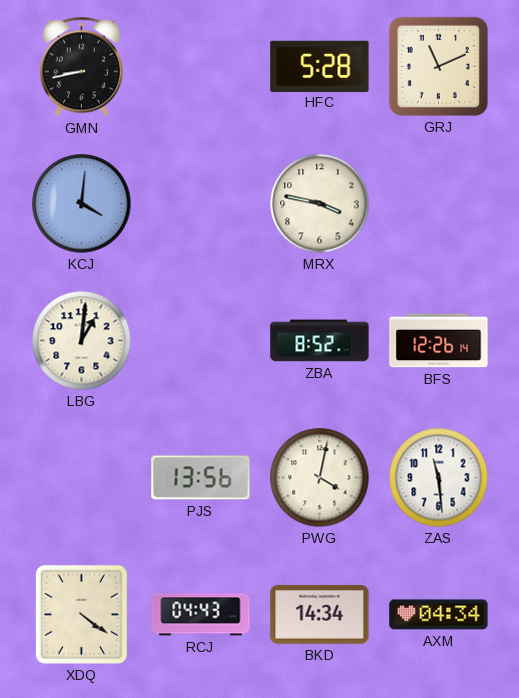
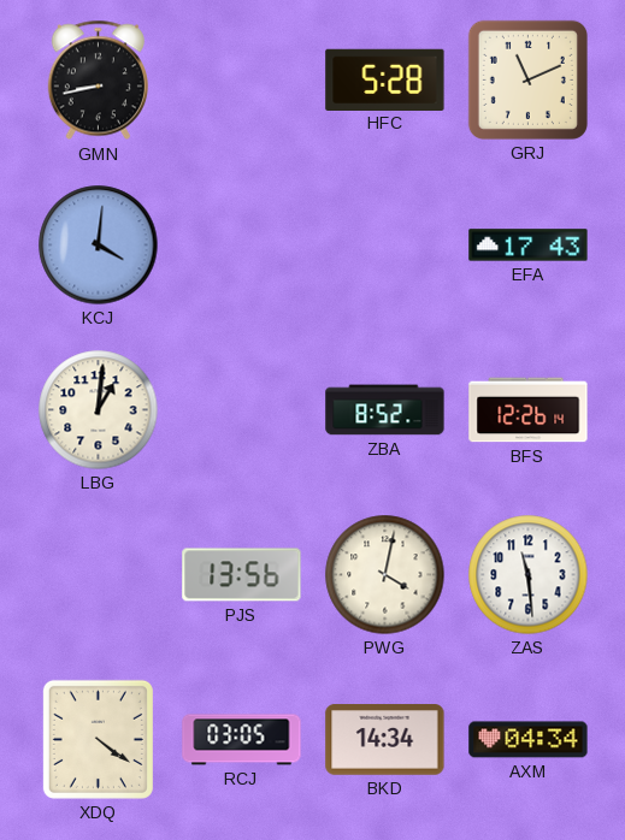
MRX: 3:47 -> none
EFA: none -> 17:43
RCJ: 04:43 -> 03:05
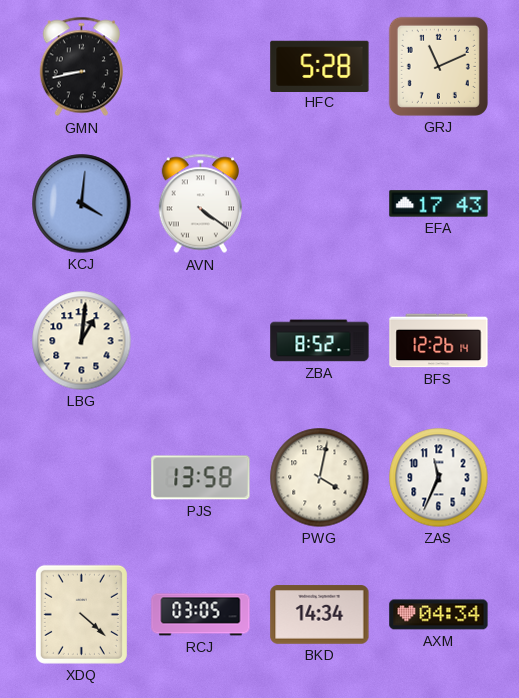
AVN: none -> 4:21
PJS: 13:56 -> 13:58
ZAS: 11:29 -> 11:34
XDQ: 4:21 -> 4:22
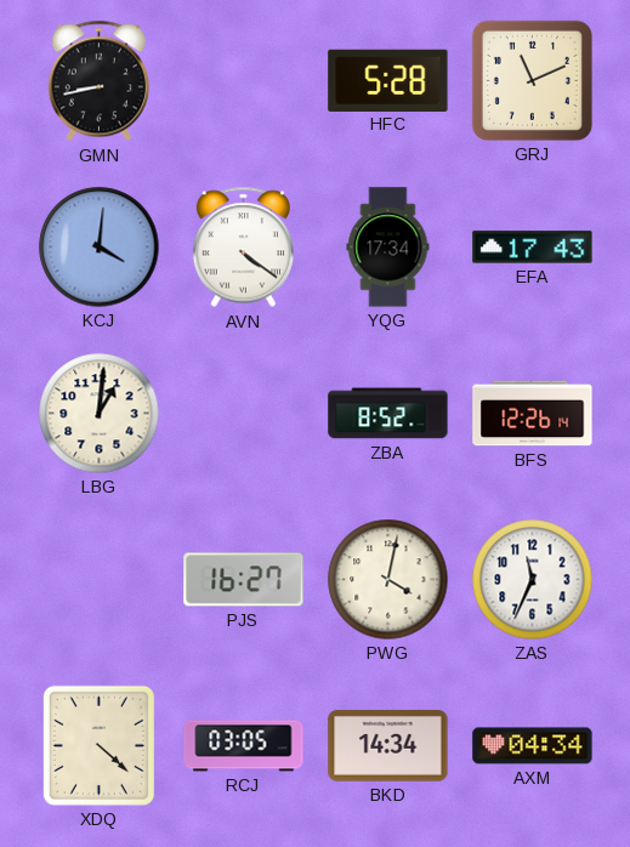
YQG: none -> 17:34
PJS: 13:58 -> 16:27
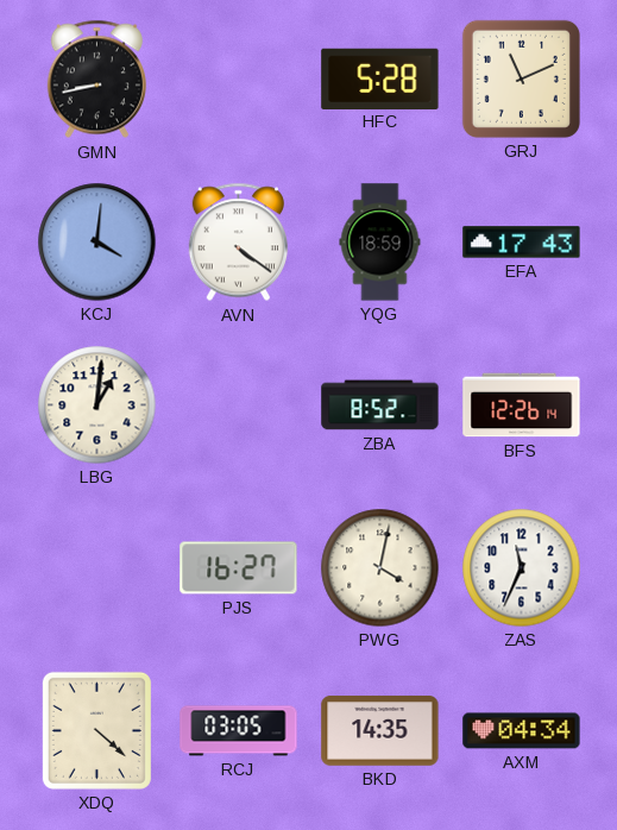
YQG: 17:34 -> 18:59
BKD: 14:34 -> 14:35
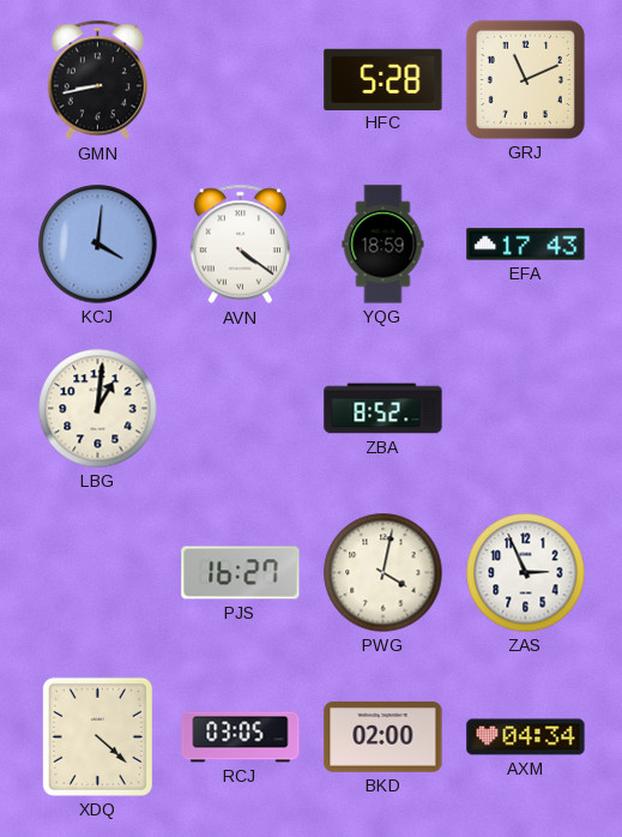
BFS: 12:26 -> none
ZAS: 11:34 -> 2:56
BKD: 14:35 -> 02:00
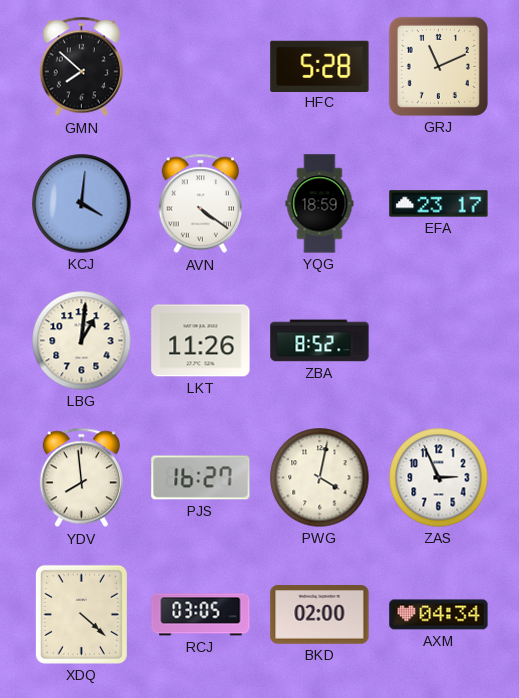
GMN: 8:43 -> 7:52
EFA: 17:43 -> 23:17
LKT: none -> 11:26
YDV: none -> 7:59
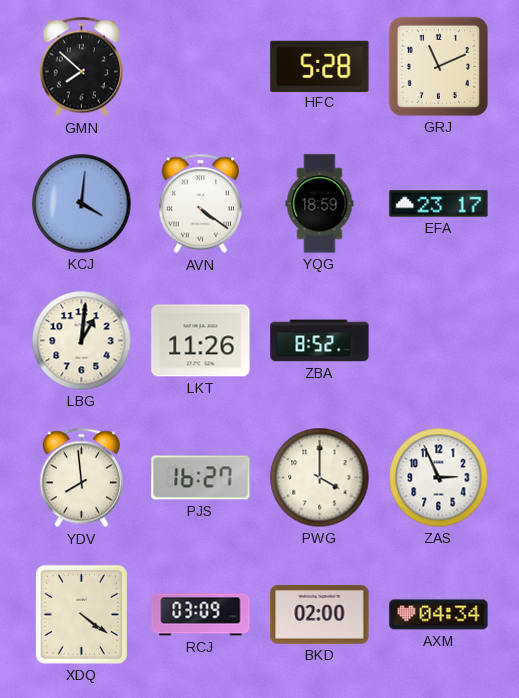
PWG: 4:02 -> 4:00
XDQ: 4:22 -> 4:21
RCJ: 03:05 -> 03:09
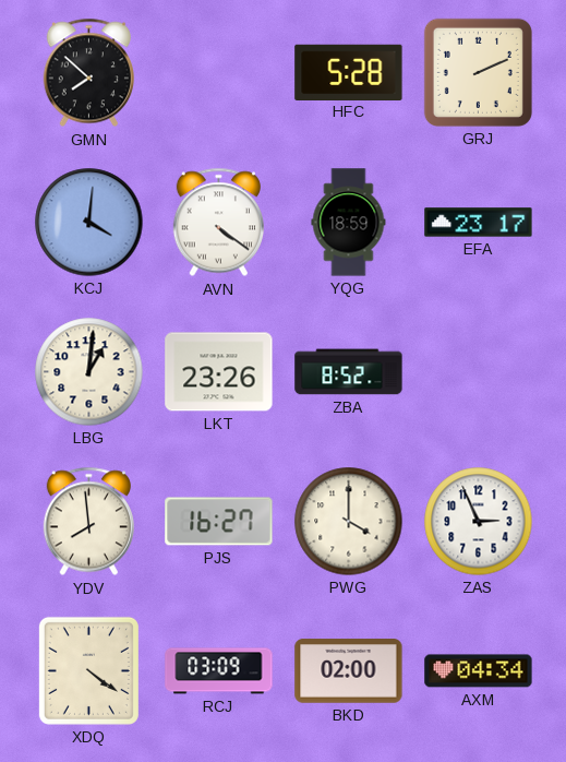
GRJ: 11:11 -> 2:11
LKT: 11:26 -> 23:26
